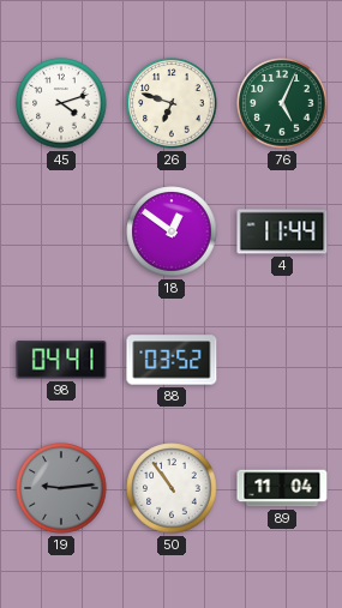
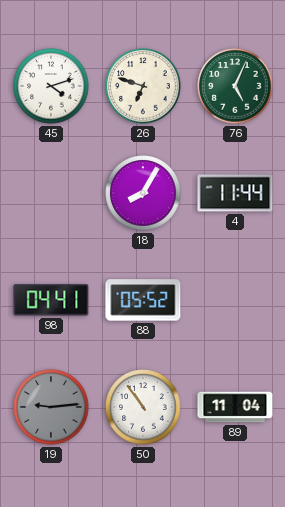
18: 12:51 -> 8:05
88: 03:52 -> 05:52
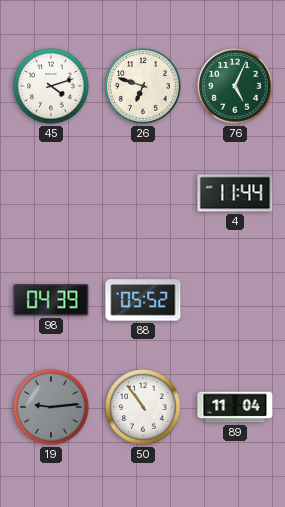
18: 8:05 -> none
98: 04:41 -> 04:39
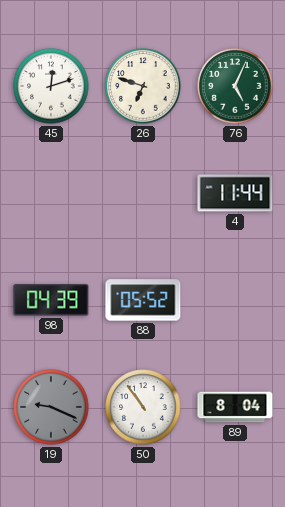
45: 4:12 -> 12:12
19: 9:14 -> 9:19
89: 11:04 -> 8:04
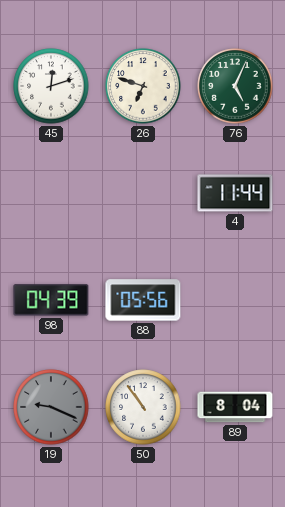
88: 05:52 -> 05:56
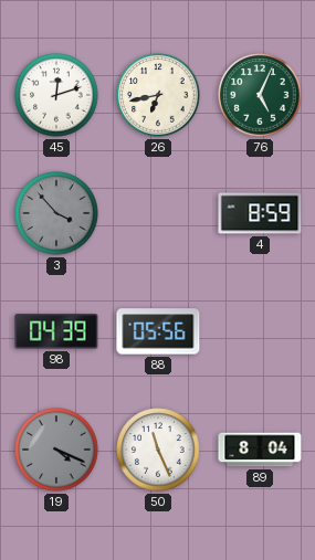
26: 6:48 -> 6:43
3: none -> 3:53
4: 11:44 -> 8:59
19: 9:19 -> 4:19
50: 10:54 -> 11:26
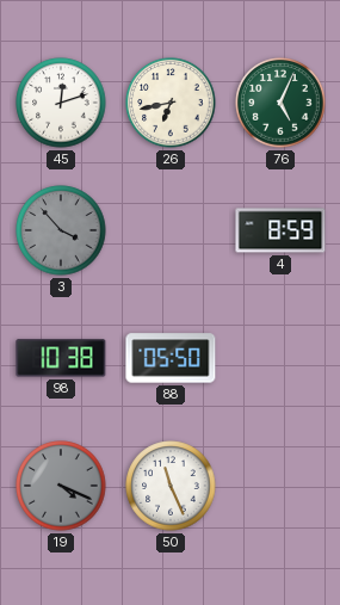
98: 04:39 -> 10:38
88: 05:56 -> 05:50
89: 8:04 -> none
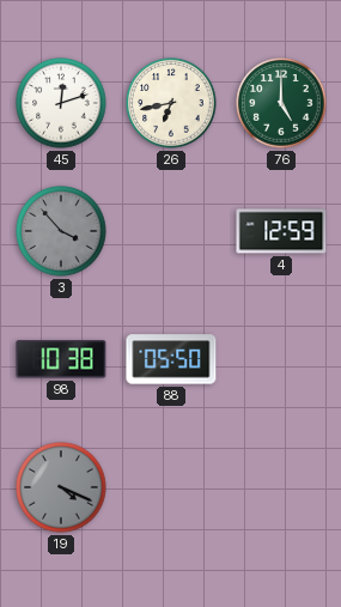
76: 5:04 -> 5:00
4: 8:59 -> 12:59
50: 11:26 -> none
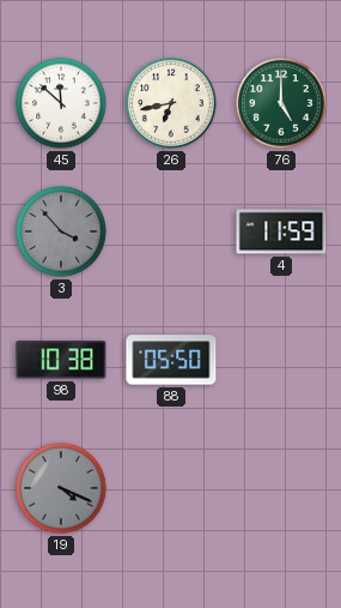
45: 12:12 -> 11:52
4: 12:59 -> 11:59
